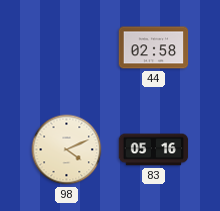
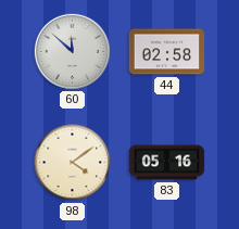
60: none -> 11:52
98: 4:11 -> 4:09
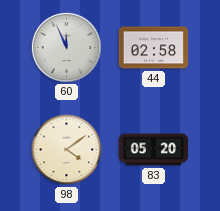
60: 11:52 -> 11:56
83: 05:16 -> 05:20
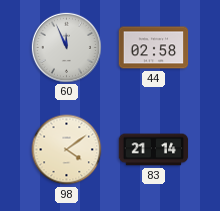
83: 05:20 -> 21:14
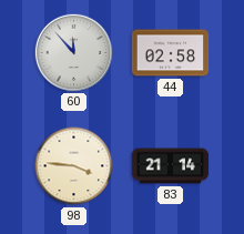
60: 11:56 -> 11:53
98: 4:09 -> 3:46
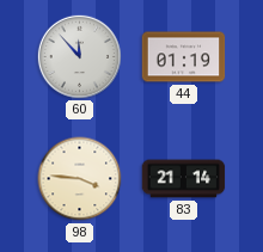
44: 02:58 -> 01:19
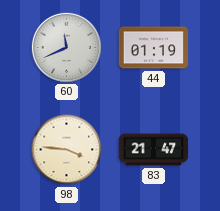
60: 11:53 -> 11:41
83: 21:14 -> 21:47
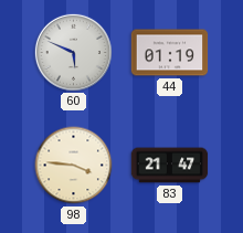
60: 11:41 -> 5:49
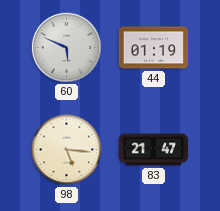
98: 3:46 -> 5:16
